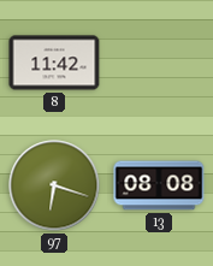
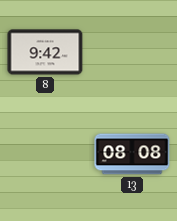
8: 11:42 -> 9:42
97: 6:18 -> none
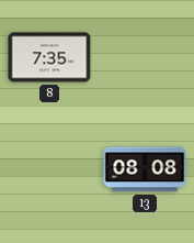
8: 9:42 -> 7:35
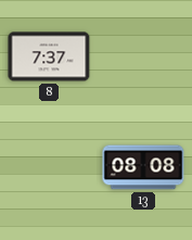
8: 7:35 -> 7:37
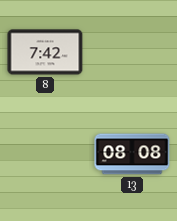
8: 7:37 -> 7:42
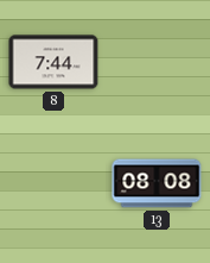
8: 7:42 -> 7:44
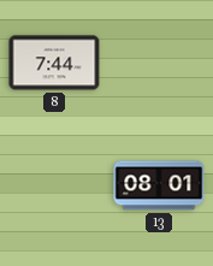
13: 08:08 -> 08:01
